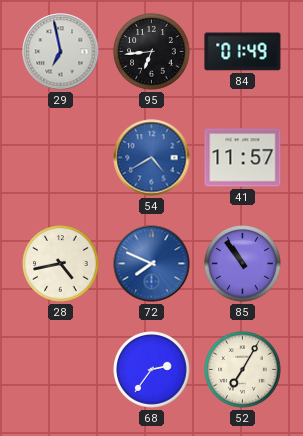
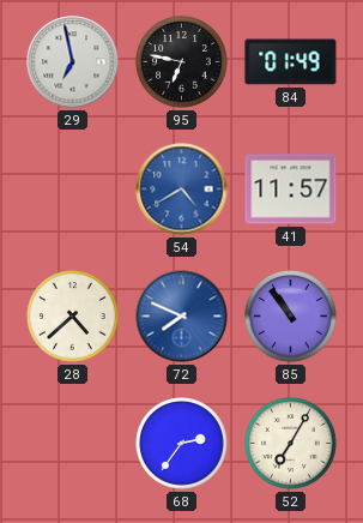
95: 6:44 -> 6:47
28: 4:43 -> 4:38
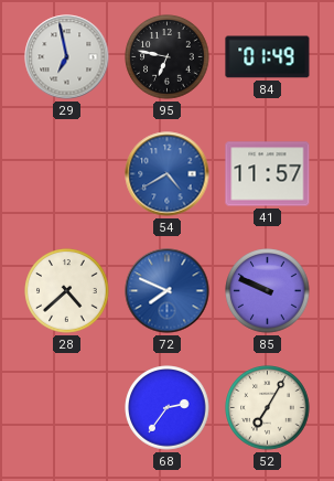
85: 10:54 -> 9:49
